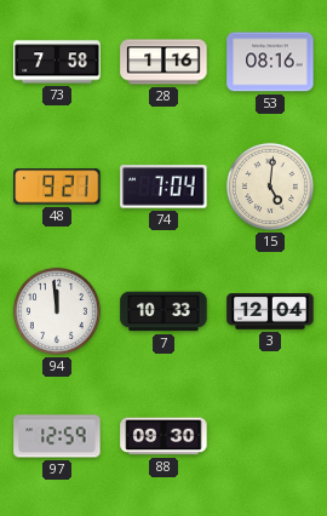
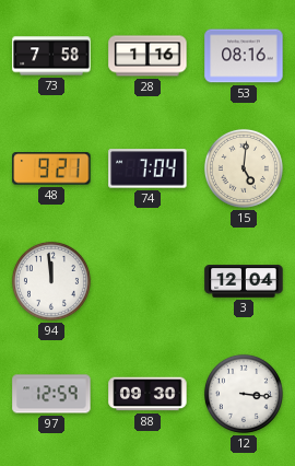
7: 10:33 -> none
12: none -> 3:16
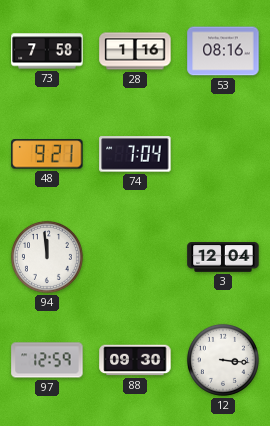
15: 5:01 -> none
